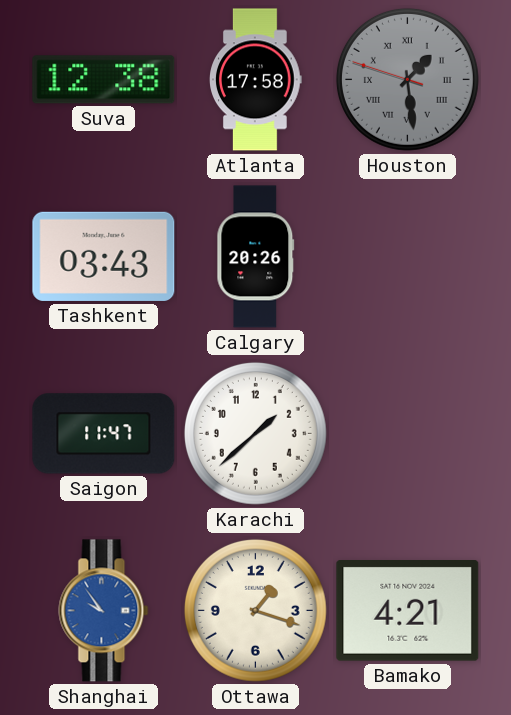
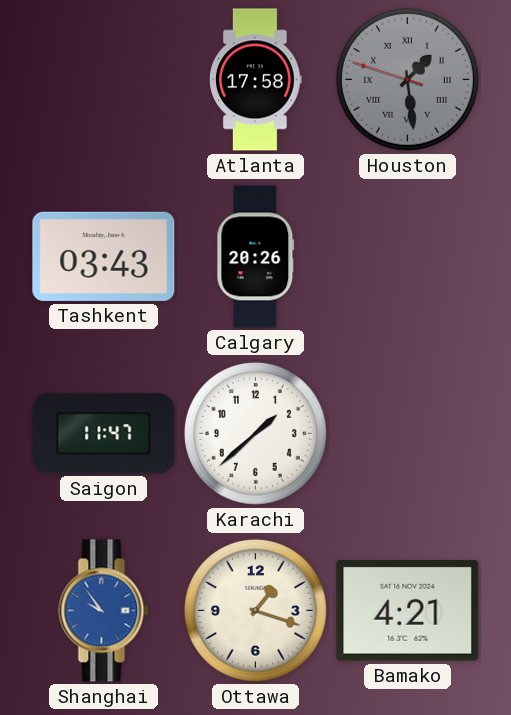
Suva: 12:38 -> none
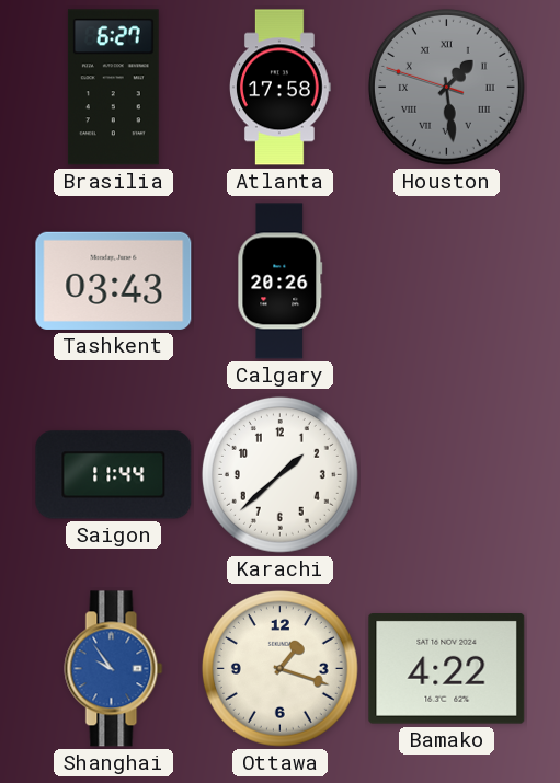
Brasilia: none -> 6:27
Saigon: 11:47 -> 11:44
Bamako: 4:21 -> 4:22
